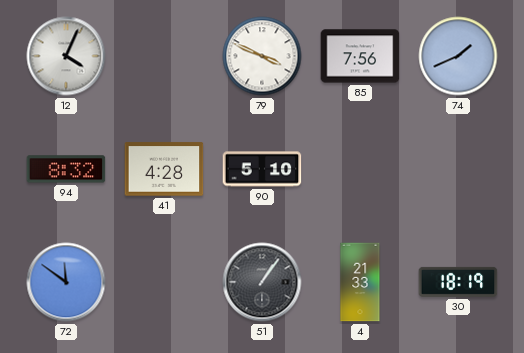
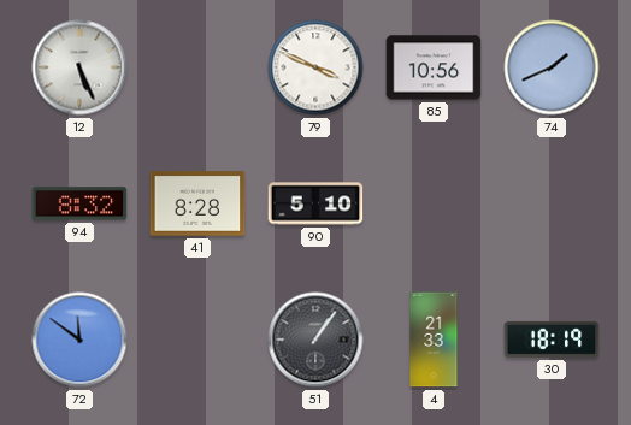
12: 4:04 -> 5:26
85: 7:56 -> 10:56
41: 4:28 -> 8:28
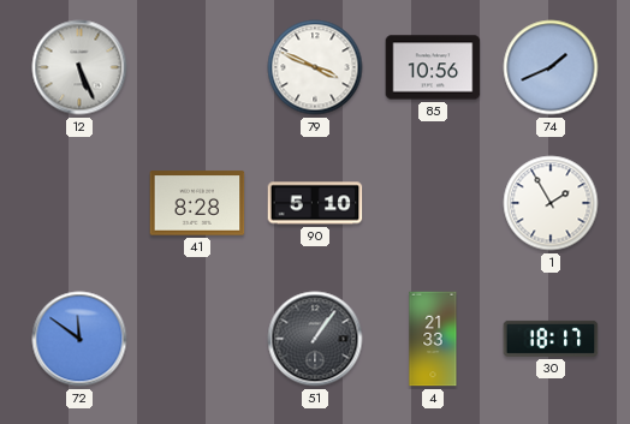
94: 8:32 -> none
1: none -> 1:55
30: 18:19 -> 18:17
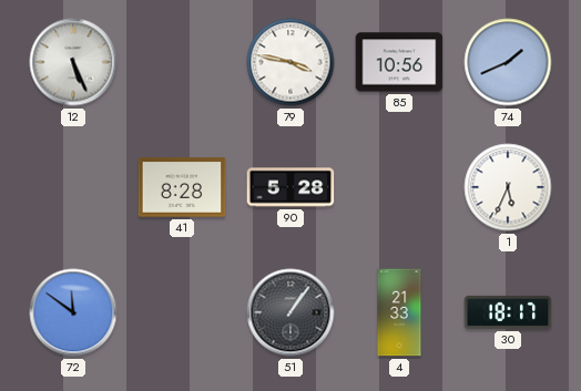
79: 3:49 -> 3:47
90: 5:10 -> 5:28
1: 1:55 -> 5:34
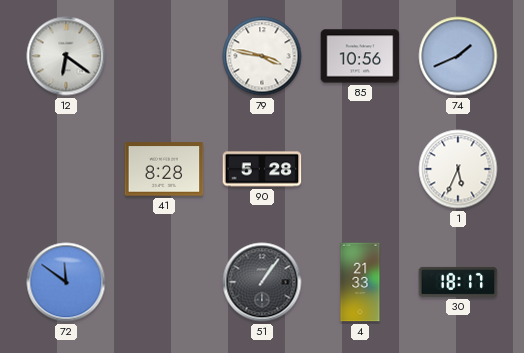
12: 5:26 -> 6:21
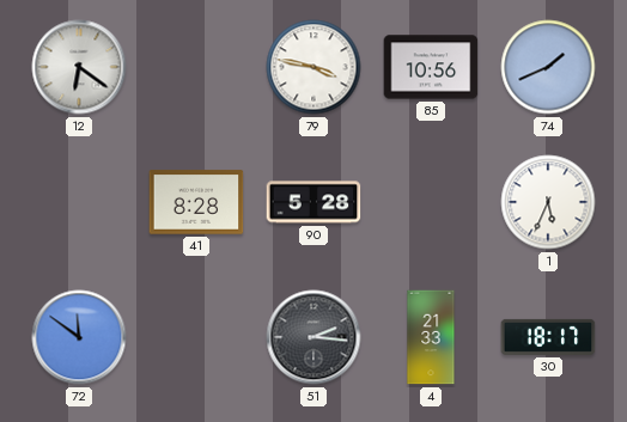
51: 1:06 -> 2:16
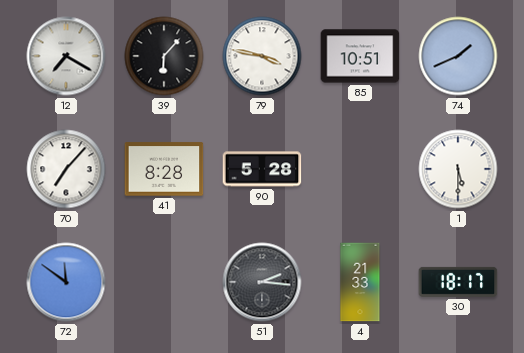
12: 6:21 -> 7:20
39: none -> 6:07
85: 10:56 -> 10:51
70: none -> 7:07
1: 5:34 -> 5:30
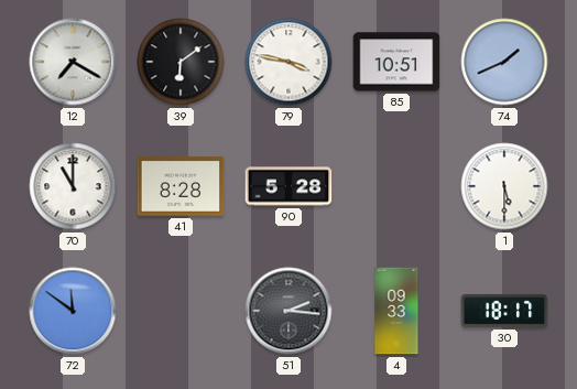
39: 6:07 -> 6:09
70: 7:07 -> 11:00
4: 21:33 -> 09:33
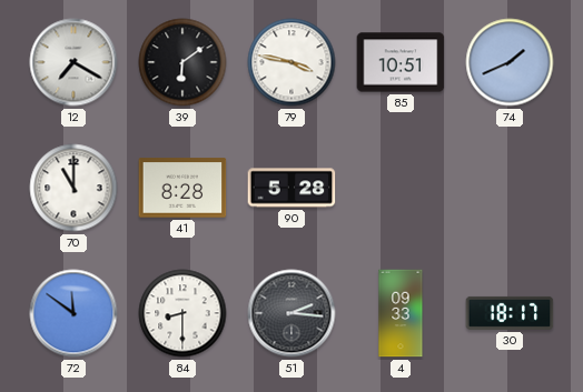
1: 5:30 -> none
84: none -> 8:30
